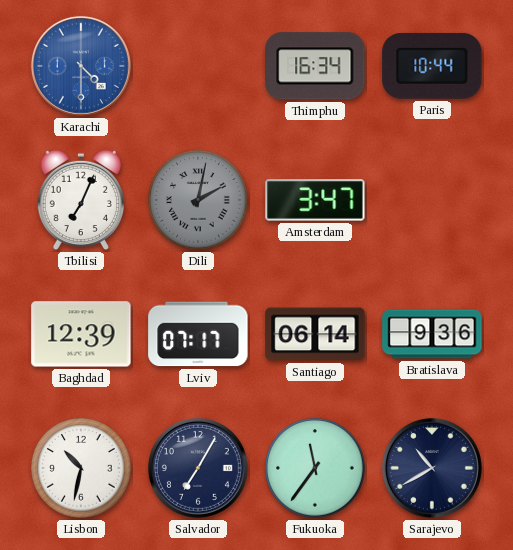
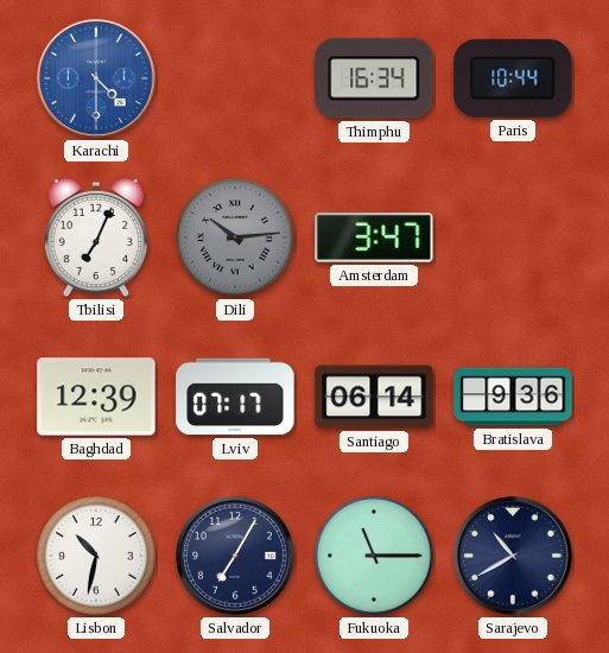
Dili: 2:02 -> 10:14
Fukuoka: 11:36 -> 11:15
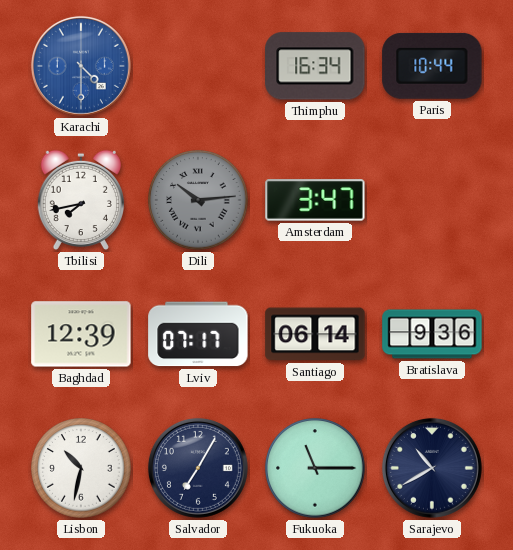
Tbilisi: 7:04 -> 7:43
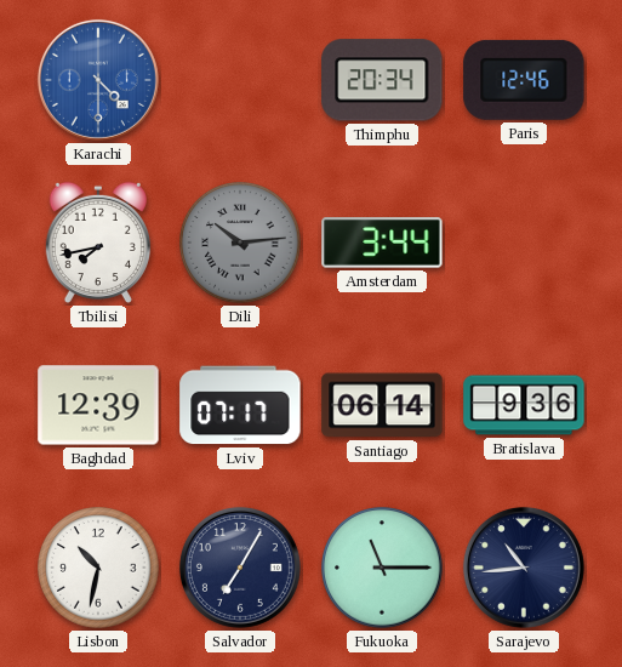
Thimphu: 16:34 -> 20:34
Paris: 10:44 -> 12:46
Amsterdam: 3:47 -> 3:44
Sarajevo: 10:40 -> 10:44
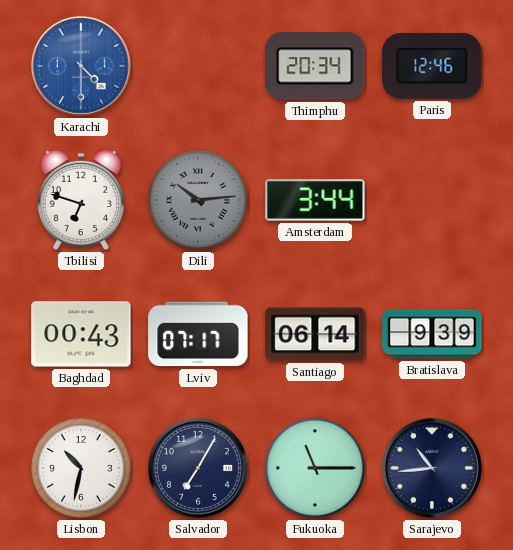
Tbilisi: 7:43 -> 6:48
Baghdad: 12:39 -> 00:43
Bratislava: 9:36 -> 9:39
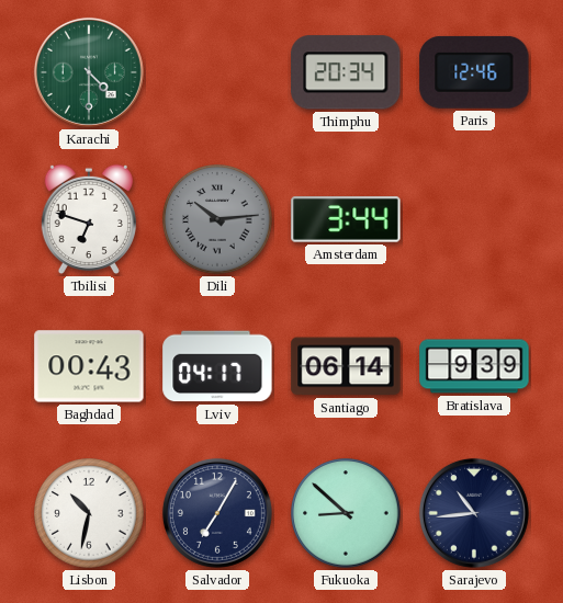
Karachi dial: blue -> green
Lviv: 07:17 -> 04:17
Fukuoka: 11:15 -> 8:52
